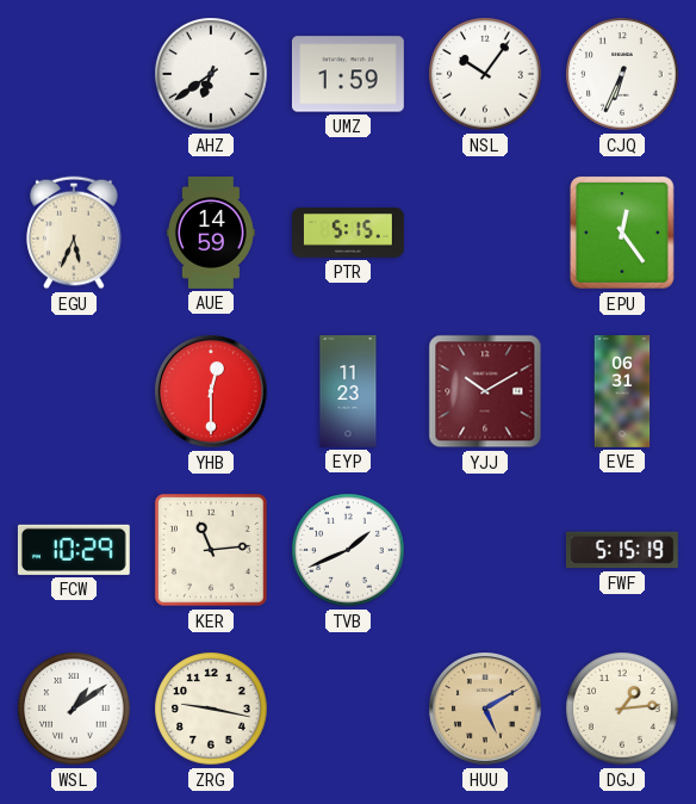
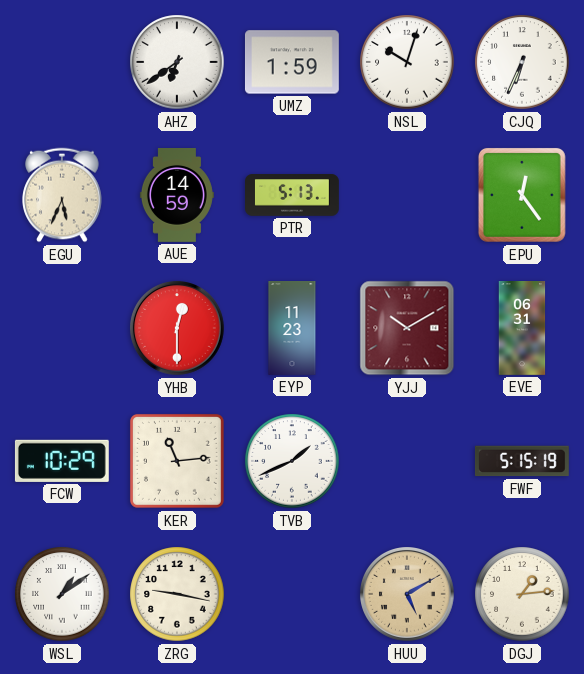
NSL: 10:06 -> 10:03
PTR: 5:15 -> 5:13
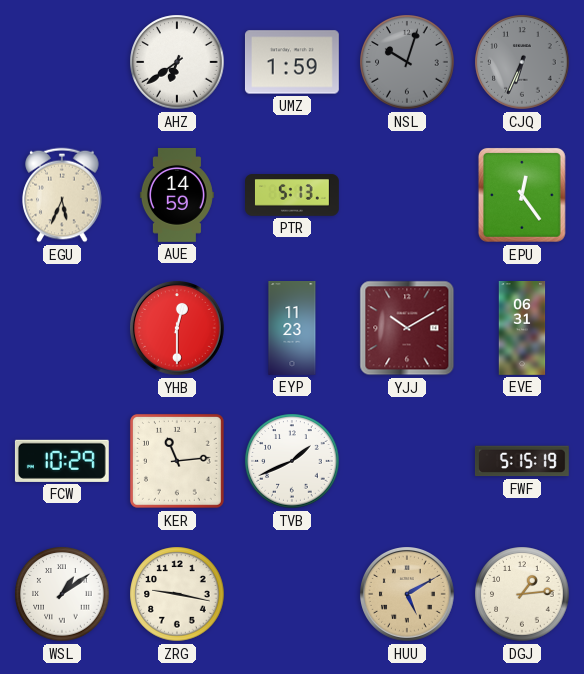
NSL dial: white -> grey
CJQ dial: white -> grey
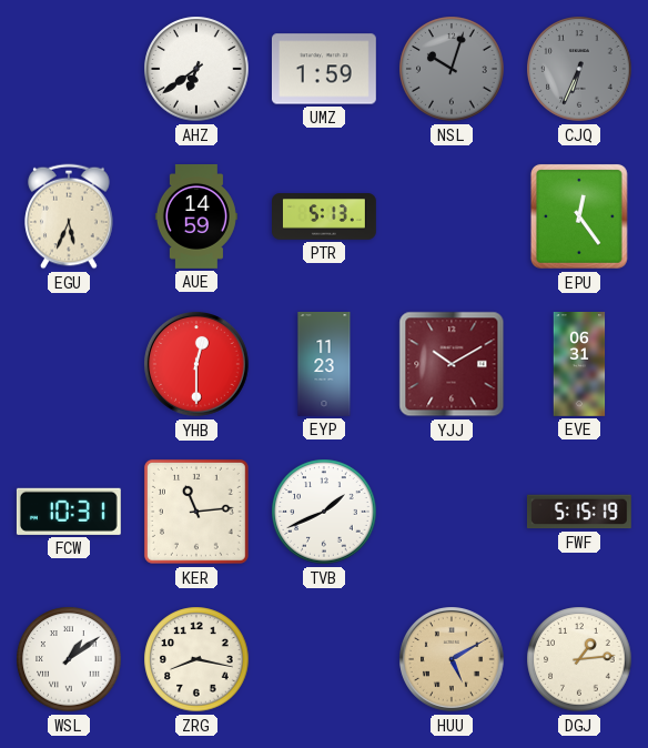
FCW: 10:29 -> 10:31
ZRG: 9:17 -> 8:17
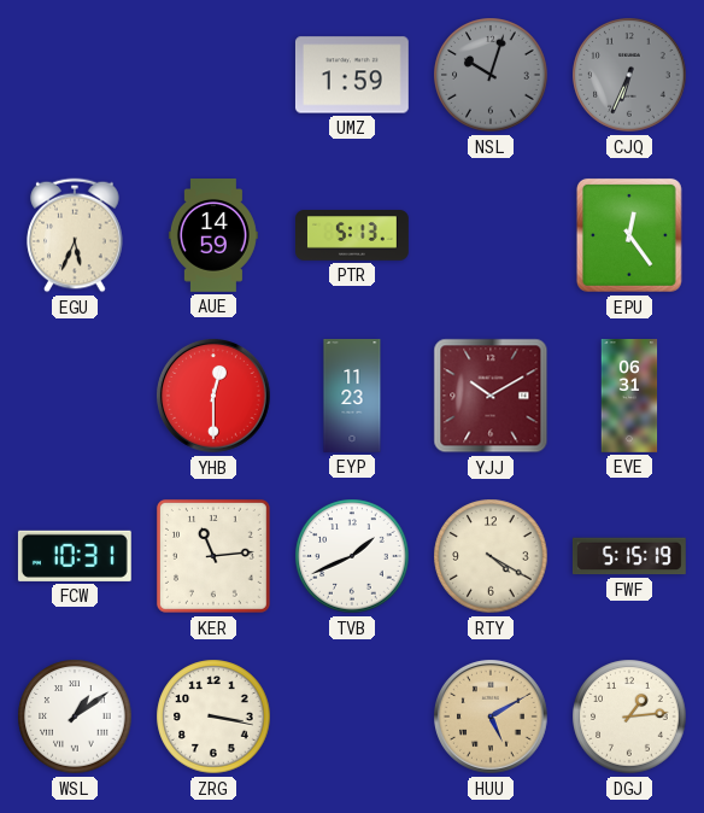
AHZ: 6:39 -> none
RTY: none -> 4:20
ZRG: 8:17 -> 3:17
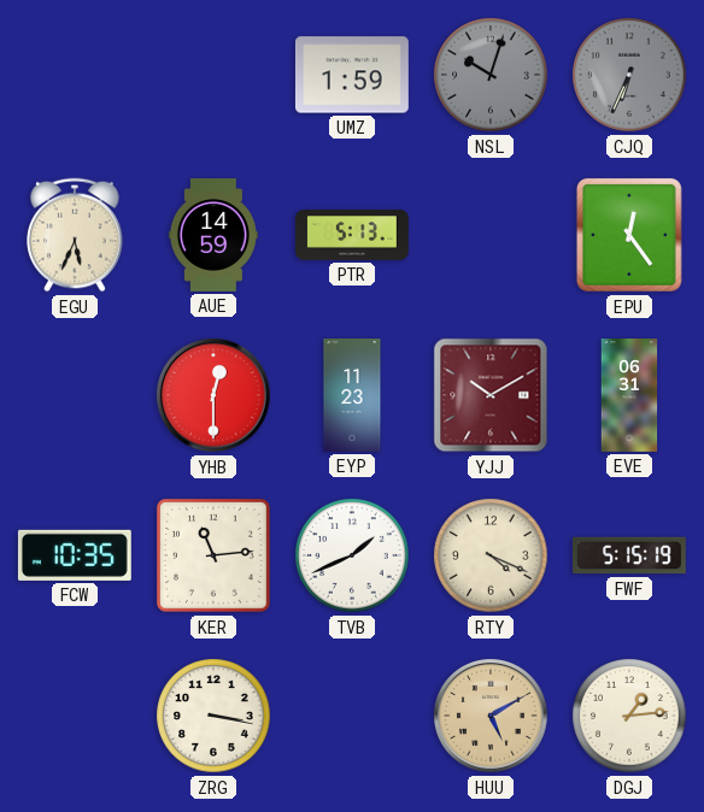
FCW: 10:31 -> 10:35
RTY: 4:20 -> 4:19
WSL: 1:09 -> none
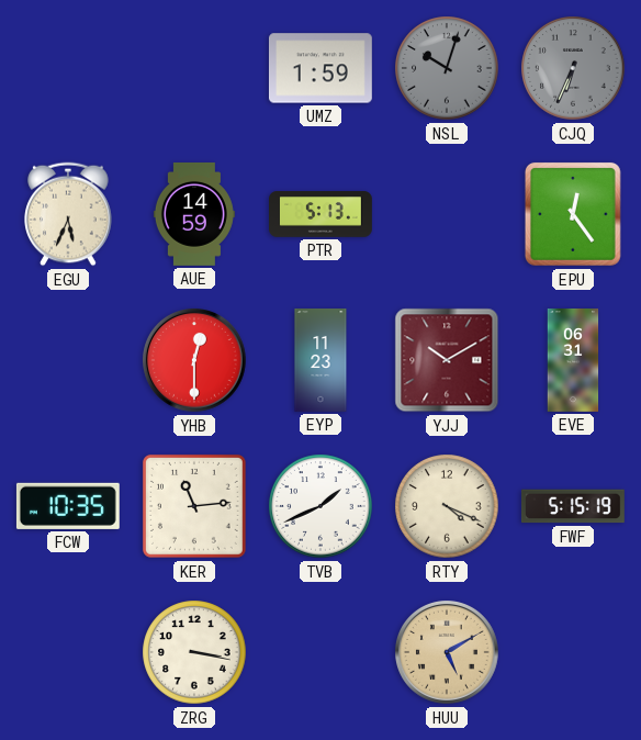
DGJ: 1:14 -> none
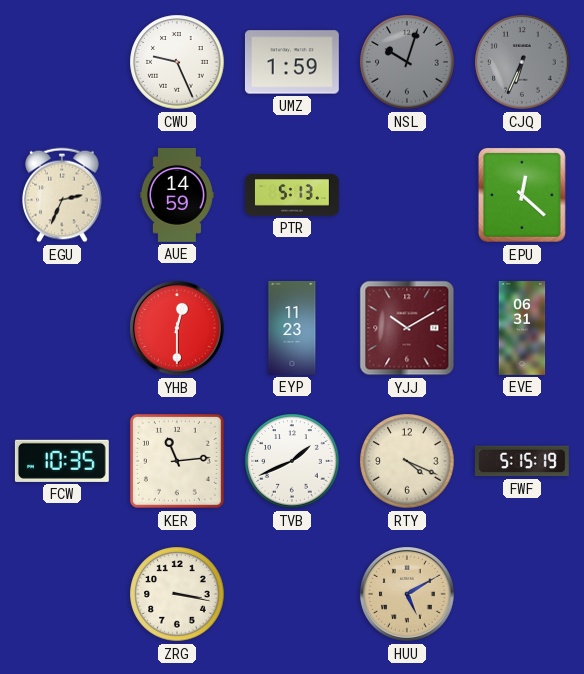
CWU: none -> 9:26
EGU: 5:34 -> 2:34
EPU: 12:24 -> 12:22
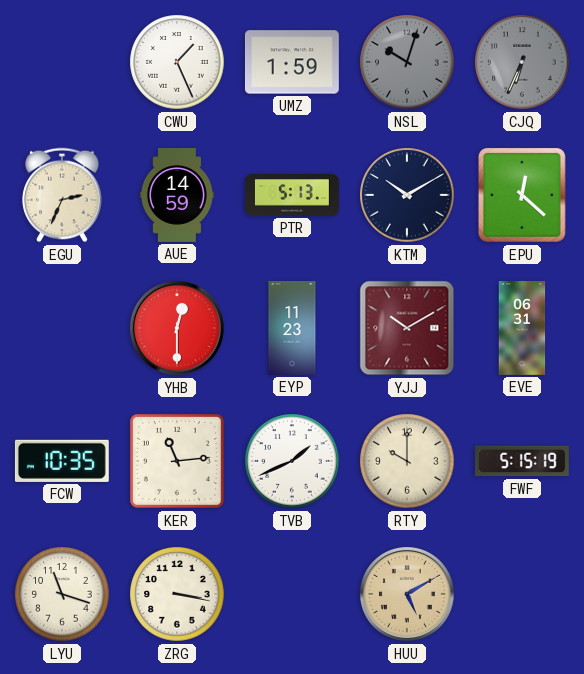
CWU: 9:26 -> 1:26
KTM: none -> 10:10
RTY: 4:19 -> 10:00
LYU: none -> 11:18
